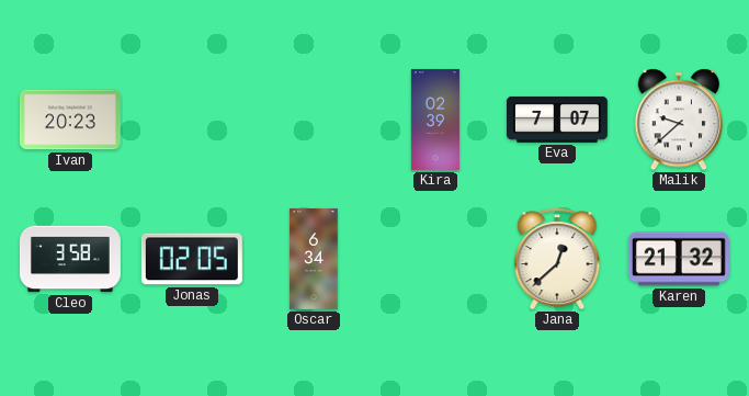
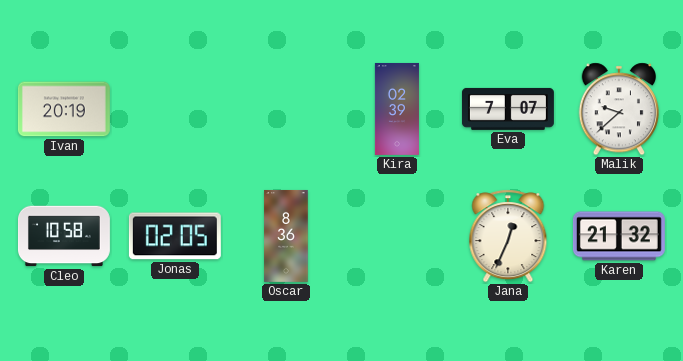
Ivan: 20:23 -> 20:19
Cleo: 3:58 -> 10:58
Oscar: 6:34 -> 8:36
Jana: 12:38 -> 12:34
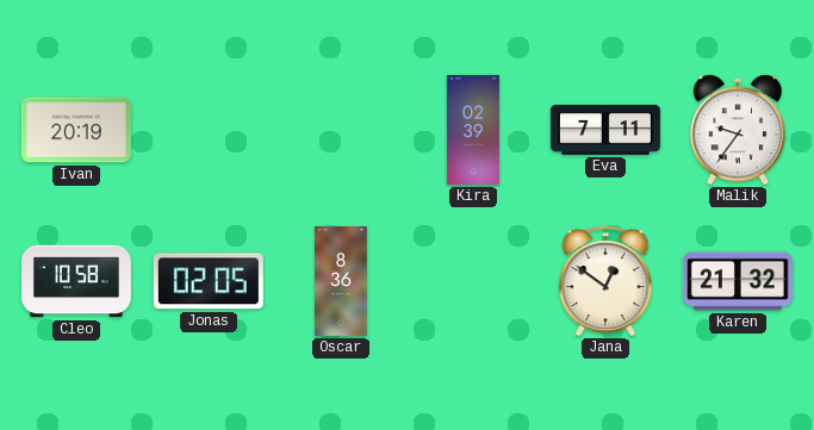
Eva: 7:07 -> 7:11
Malik: 9:38 -> 9:36
Jana: 12:34 -> 12:51
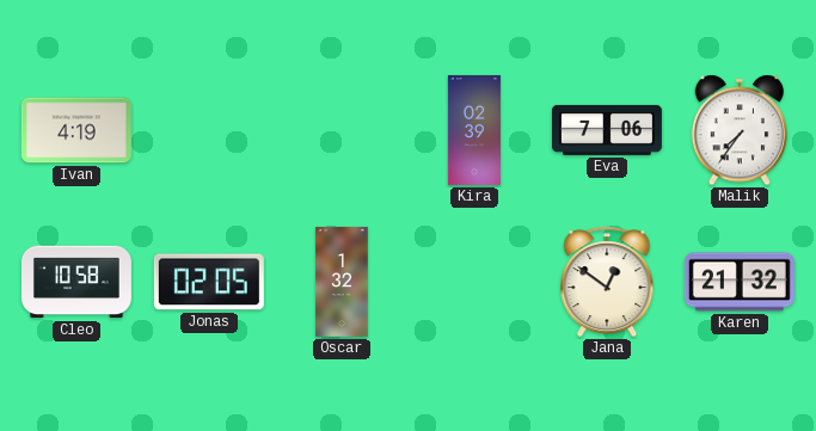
Ivan: 20:19 -> 4:19
Eva: 7:11 -> 7:06
Malik: 9:36 -> 7:36
Oscar: 8:36 -> 1:32
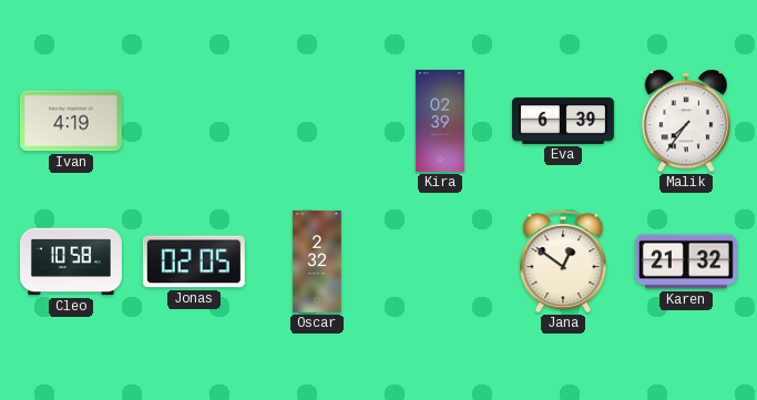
Eva: 7:06 -> 6:39
Oscar: 1:32 -> 2:32
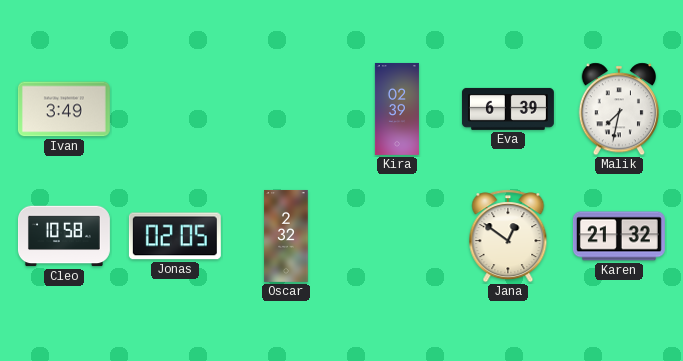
Ivan: 4:19 -> 3:49
Malik: 7:36 -> 7:32
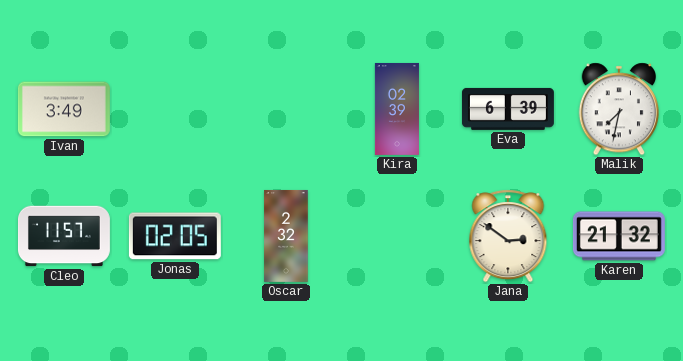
Cleo: 10:58 -> 11:57
Jana: 12:51 -> 2:51
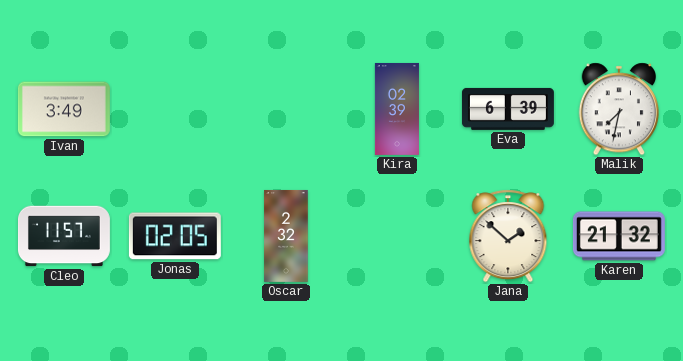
Jana: 2:51 -> 1:52
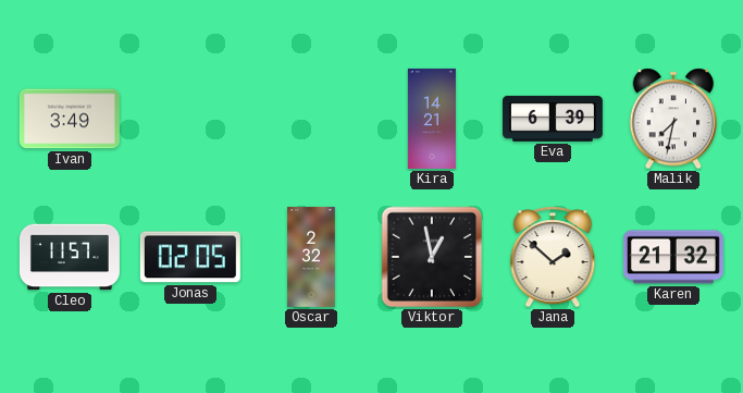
Kira: 02:39 -> 14:21
Viktor: none -> 12:58
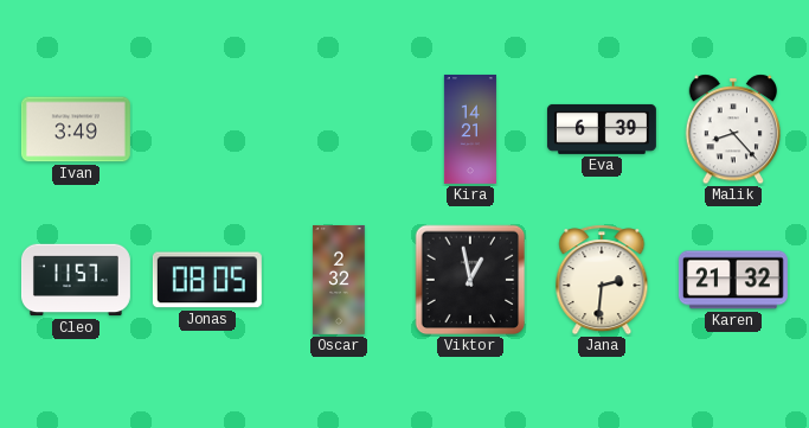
Malik: 7:32 -> 8:23
Jonas: 02:05 -> 08:05
Jana: 1:52 -> 2:31
